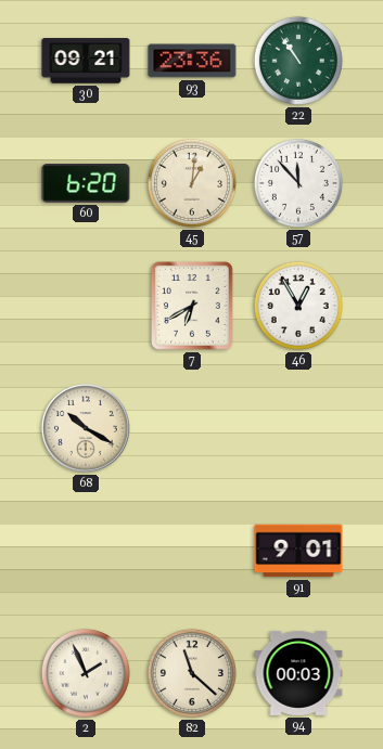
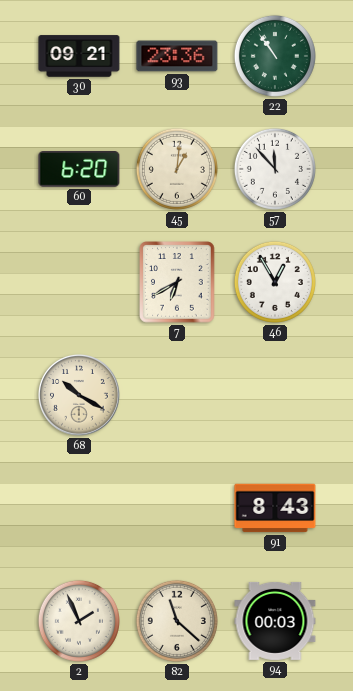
91: 9:01 -> 8:43
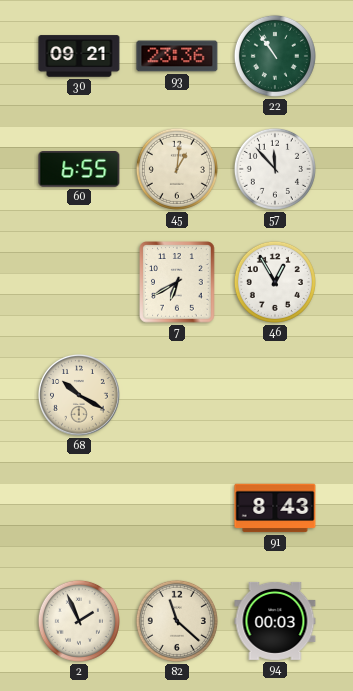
60: 6:20 -> 6:55
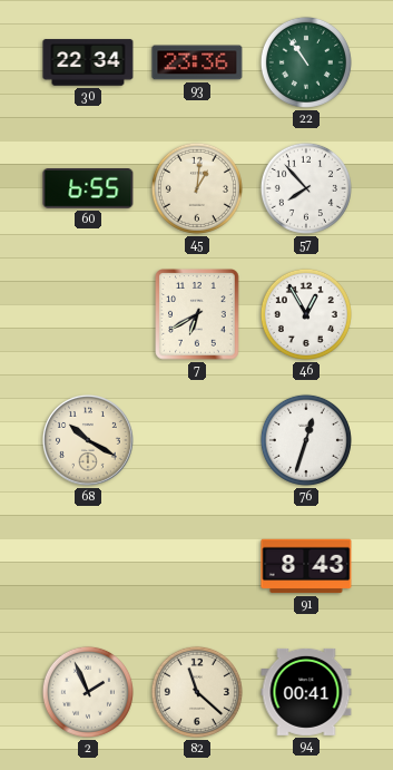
30: 09:21 -> 22:34
57: 11:53 -> 7:53
76: none -> 12:33
94: 00:03 -> 00:41
